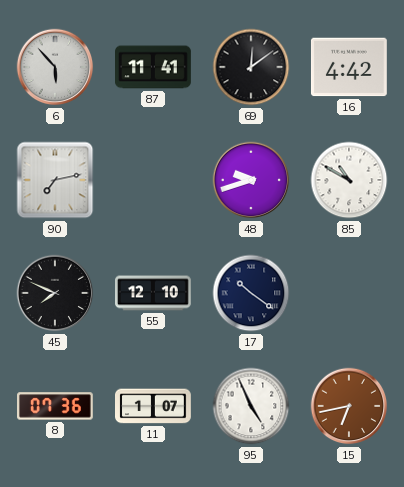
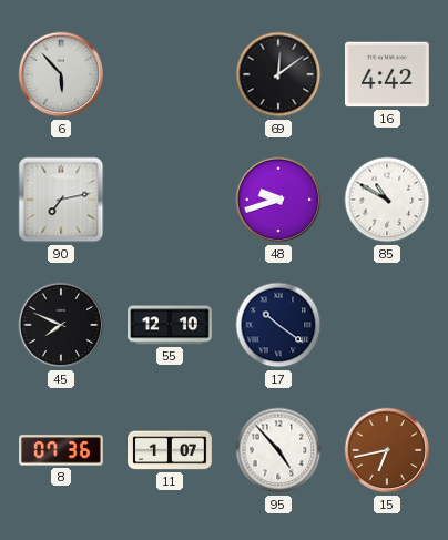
87: 11:41 -> none
95: 4:56 -> 4:53
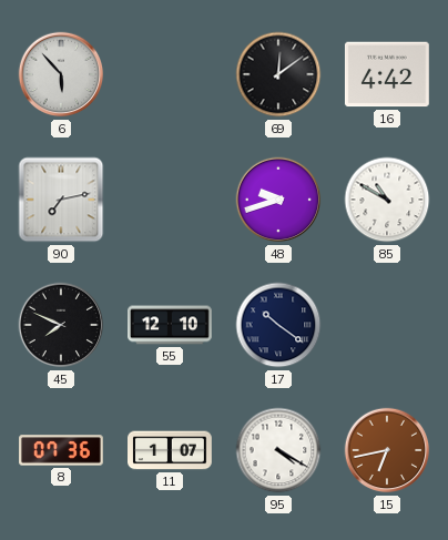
95: 4:53 -> 4:20
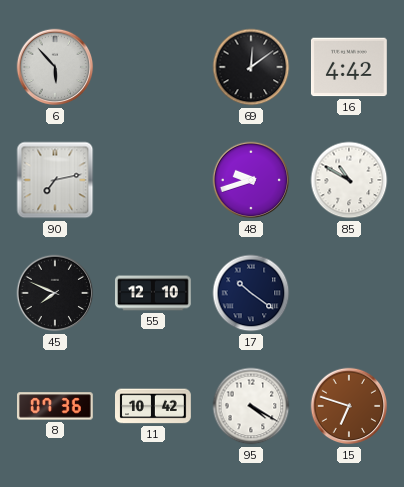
11: 1:07 -> 10:42
15: 6:43 -> 6:48
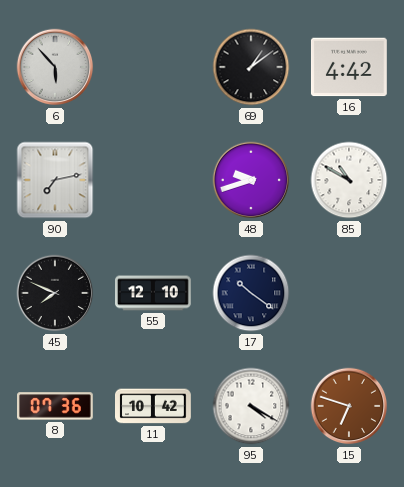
69: 12:09 -> 1:09
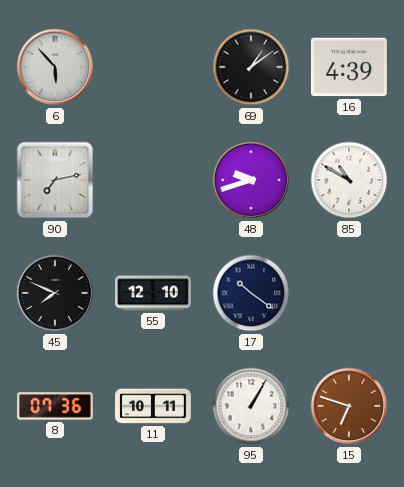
16: 4:42 -> 4:39
11: 10:42 -> 10:11
95: 4:20 -> 1:05
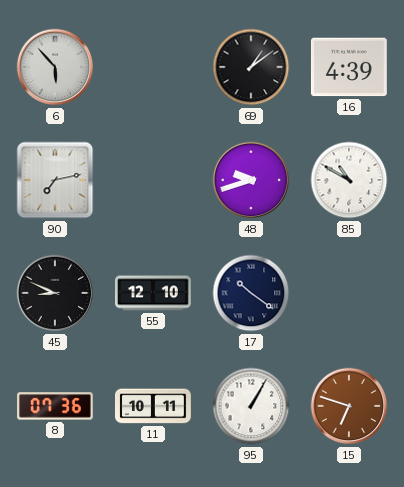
45: 7:49 -> 8:49
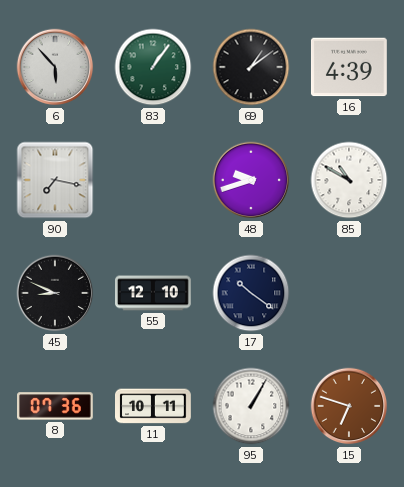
83: none -> 1:06
90: 7:13 -> 7:17
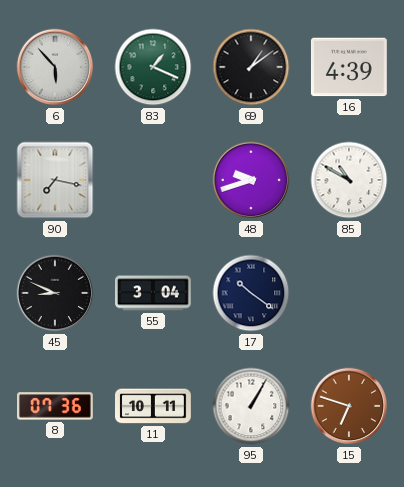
83: 1:06 -> 1:19
55: 12:10 -> 3:04
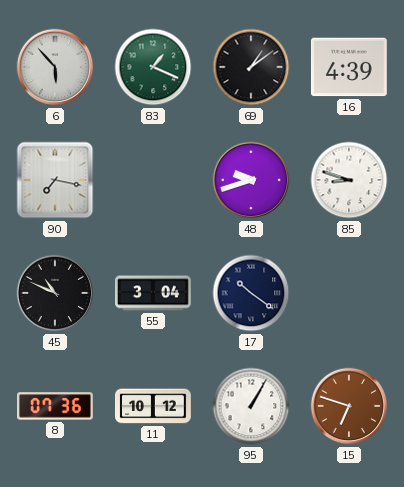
85: 10:50 -> 8:48
45: 8:49 -> 10:49
11: 10:11 -> 10:12
